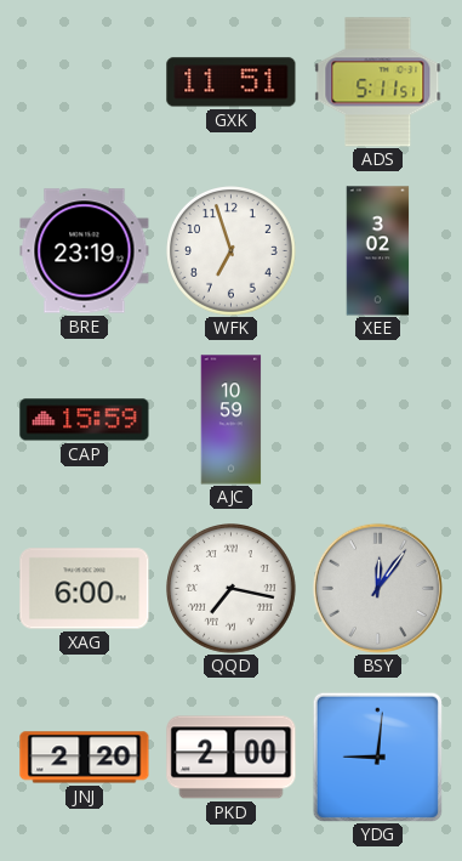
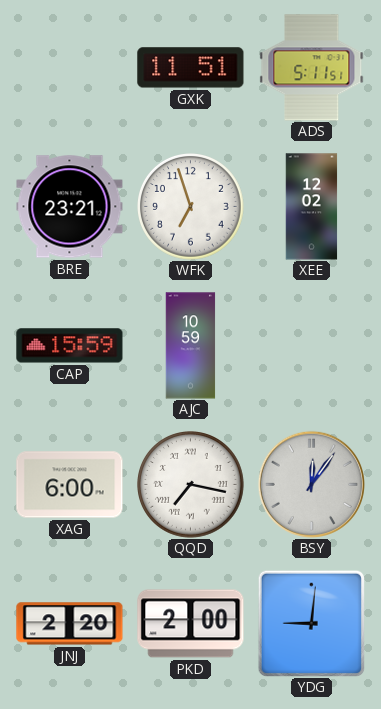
BRE: 23:19 -> 23:21
XEE: 3:02 -> 12:02
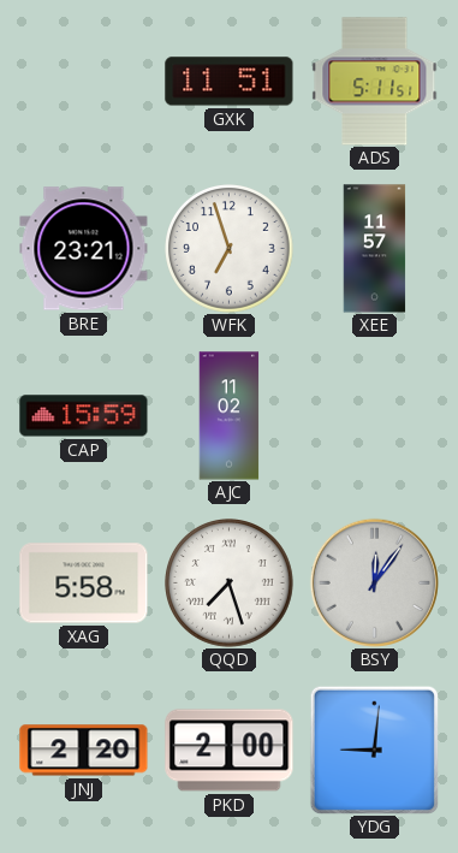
XEE: 12:02 -> 11:57
AJC: 10:59 -> 11:02
XAG: 6:00 -> 5:58
QQD: 7:17 -> 7:27
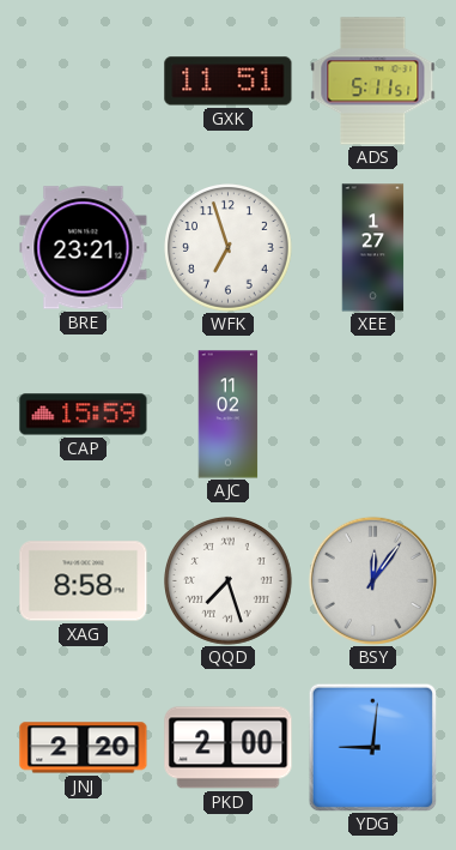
XEE: 11:57 -> 1:27
XAG: 5:58 -> 8:58
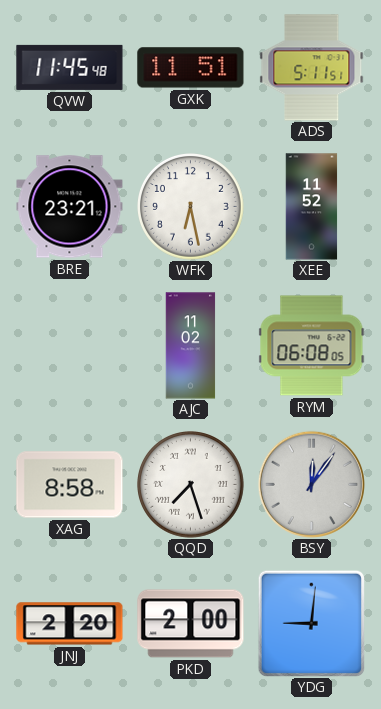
QVW: none -> 11:45
WFK: 6:57 -> 6:28
XEE: 1:27 -> 11:52
CAP: 15:59 -> none
RYM: none -> 06:08
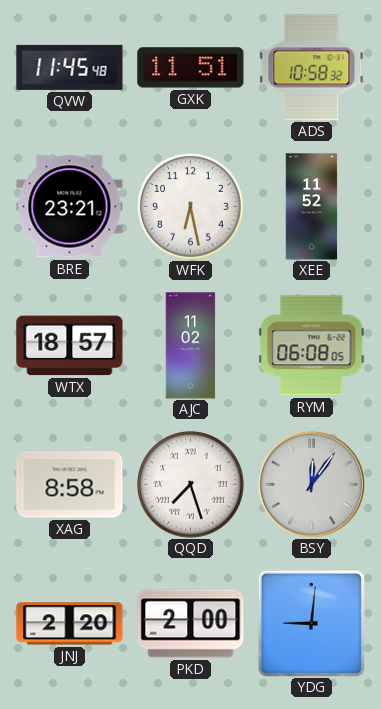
ADS: 5:11 -> 10:58
WTX: none -> 18:57
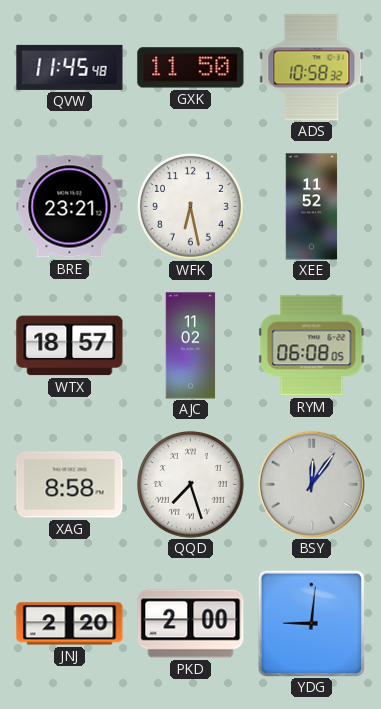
GXK: 11:51 -> 11:50
